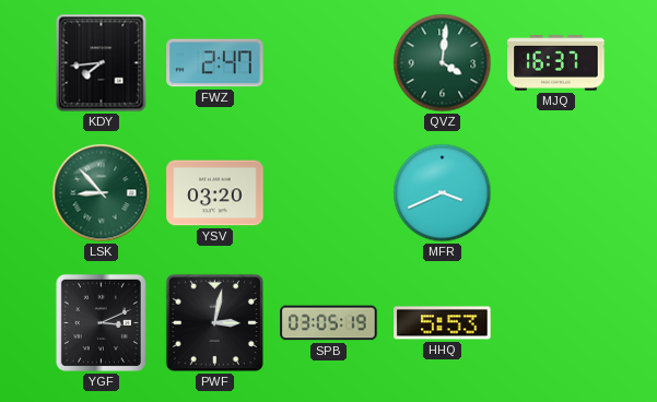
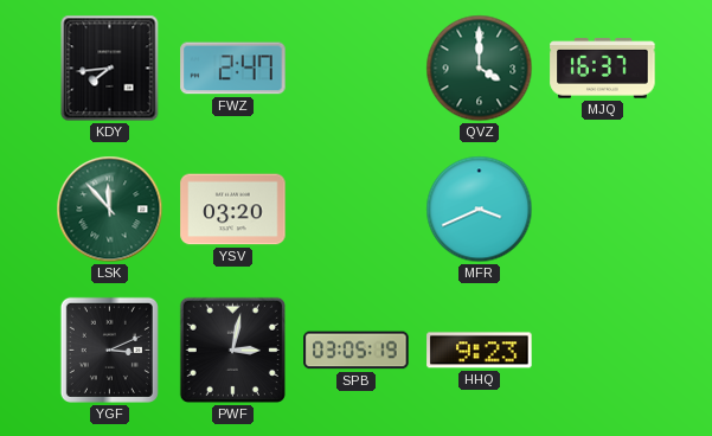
QVZ: 4:01 -> 4:00
LSK: 8:53 -> 11:53
HHQ: 5:53 -> 9:23
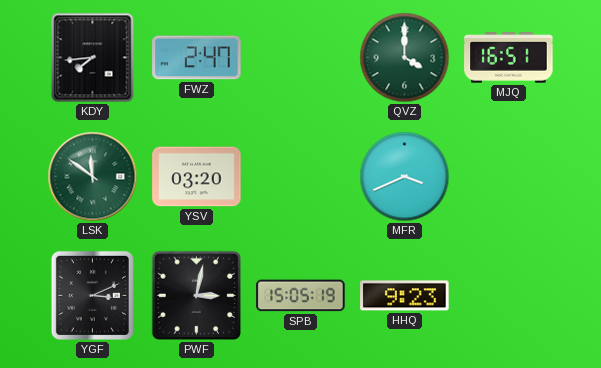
MJQ: 16:37 -> 16:51
LSK: 11:53 -> 11:51
SPB: 03:05 -> 15:05
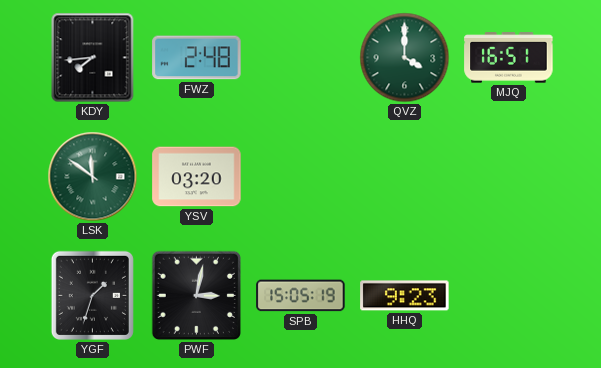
FWZ: 2:47 -> 2:48
MFR: 3:41 -> none
YGF: 3:11 -> 1:33
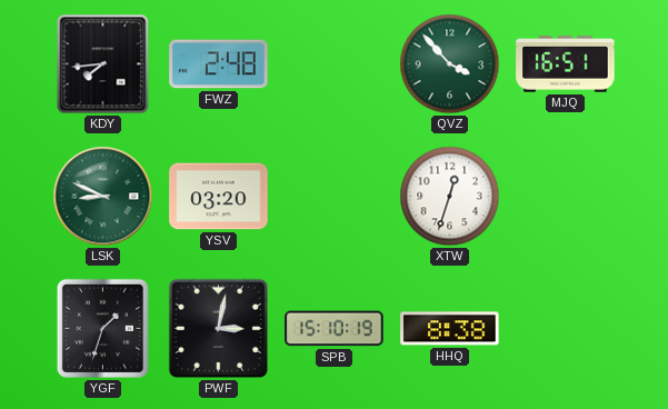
QVZ: 4:00 -> 3:53
LSK: 11:51 -> 8:49
XTW: none -> 12:33
SPB: 15:05 -> 15:10
HHQ: 9:23 -> 8:38
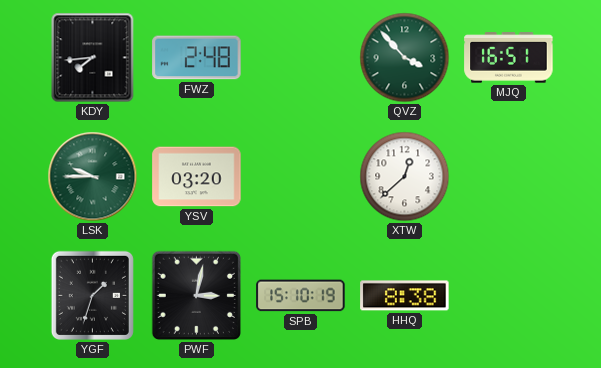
LSK: 8:49 -> 9:45
XTW: 12:33 -> 12:38
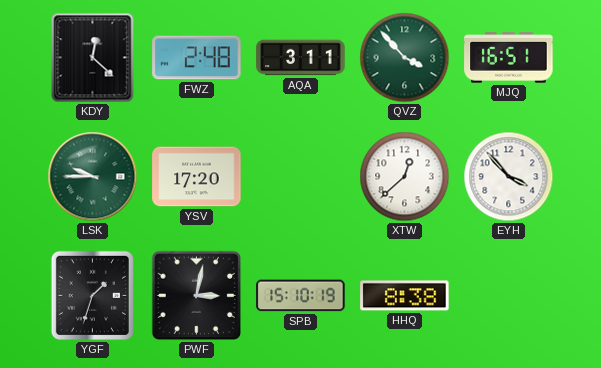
KDY: 7:44 -> 12:22
AQA: none -> 3:11
YSV: 03:20 -> 17:20
EYH: none -> 3:53
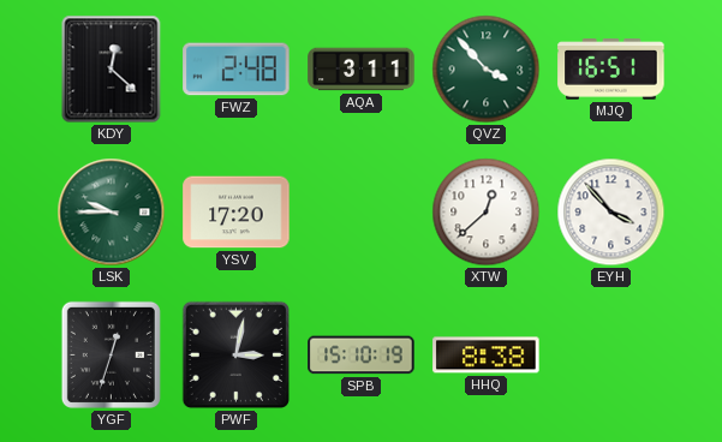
YGF: 1:33 -> 12:33
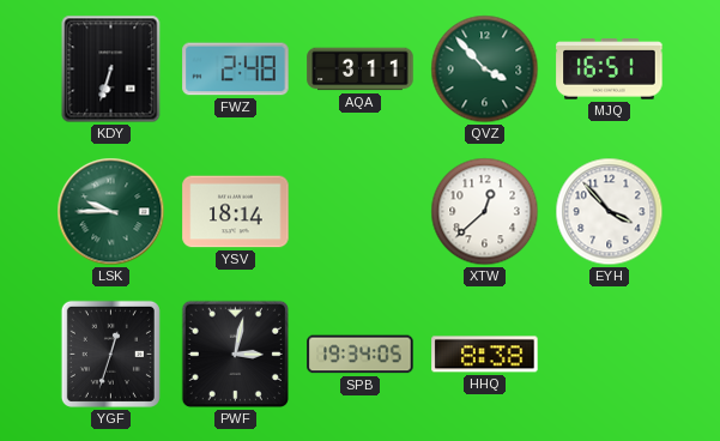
KDY: 12:22 -> 6:33
YSV: 17:20 -> 18:14
SPB: 15:10 -> 19:34
